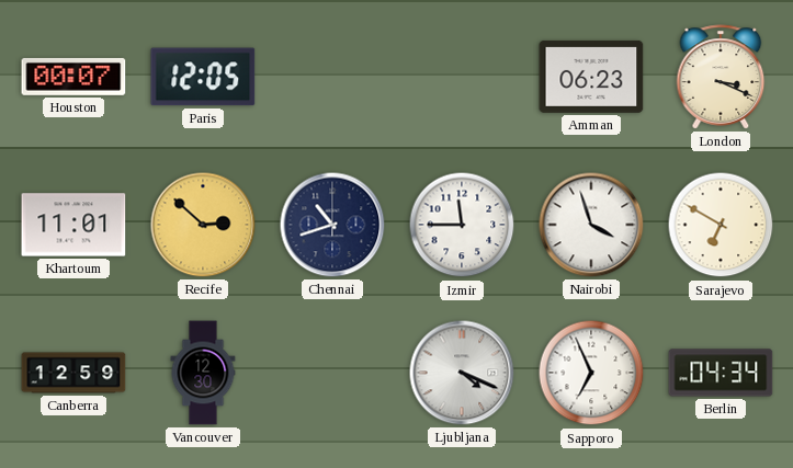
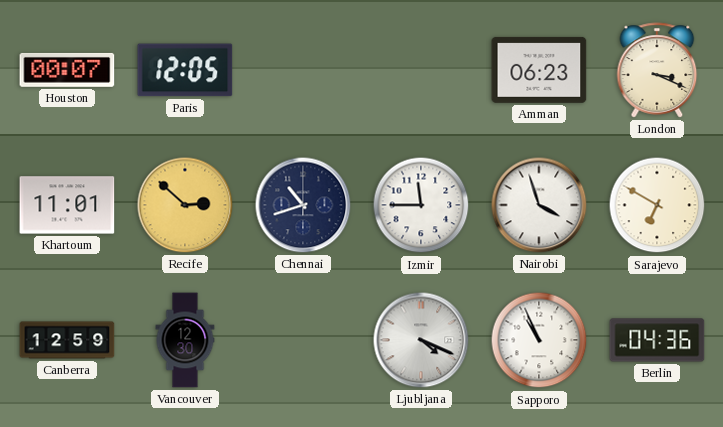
Sapporo: 6:56 -> 10:56
Berlin: 04:34 -> 04:36
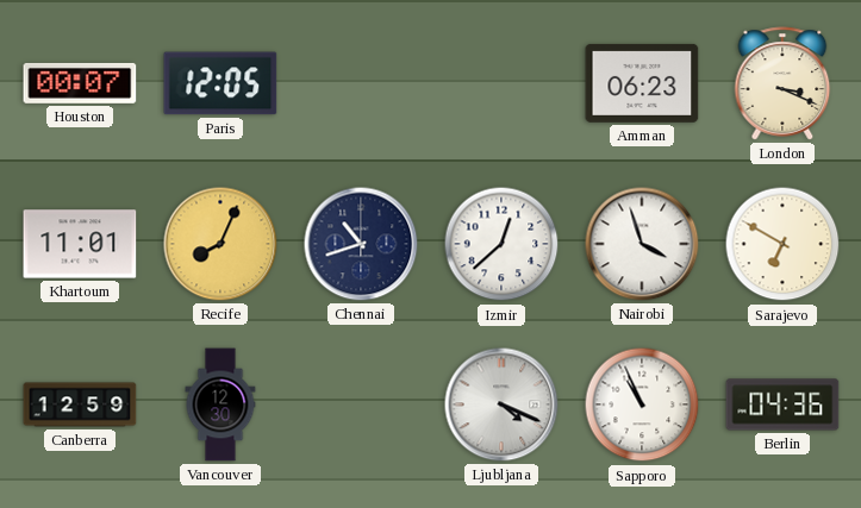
Recife: 2:52 -> 8:04
Izmir: 11:45 -> 12:38
